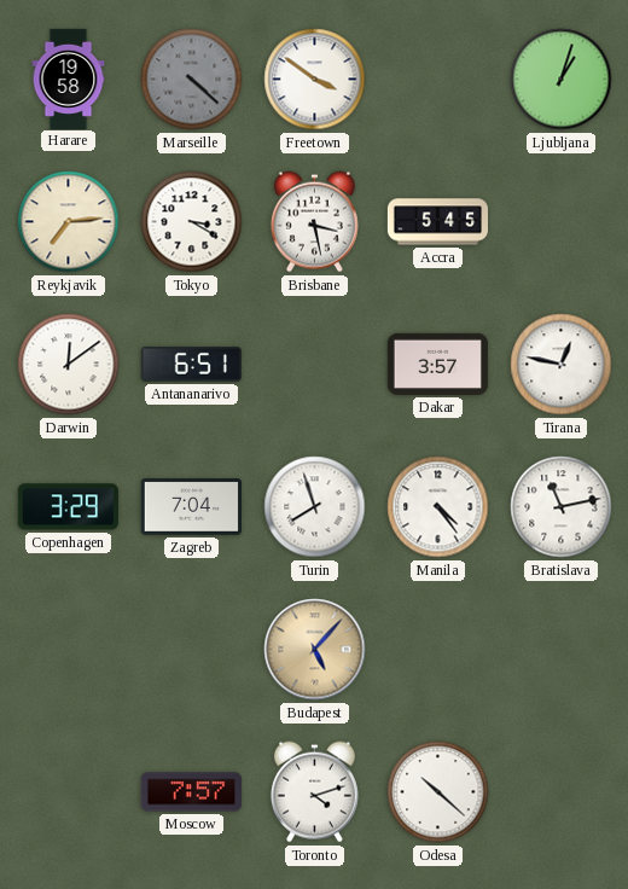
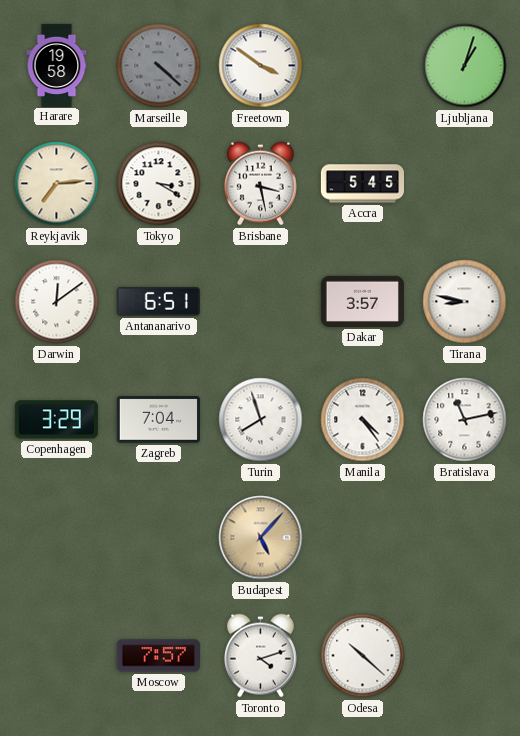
Tirana: 12:47 -> 8:47
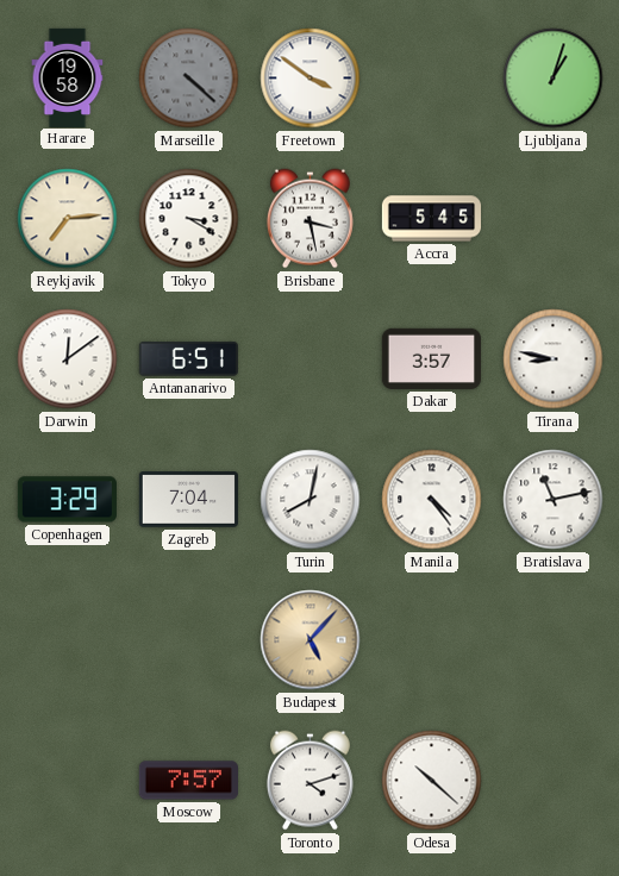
Turin: 7:57 -> 8:02
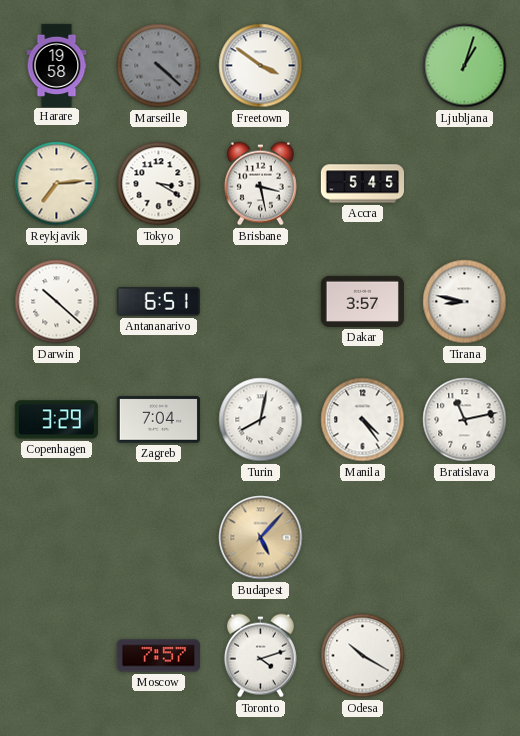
Darwin: 12:09 -> 10:22
Odesa: 10:22 -> 10:20
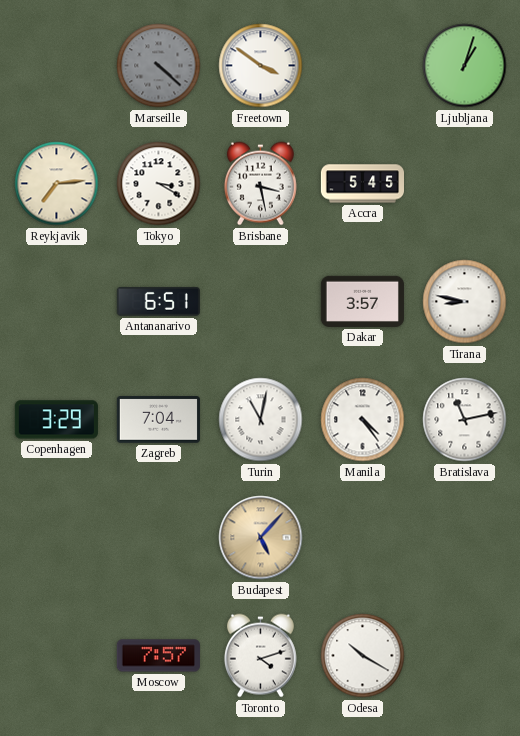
Harare: 19:58 -> none
Darwin: 10:22 -> none
Turin: 8:02 -> 11:02
